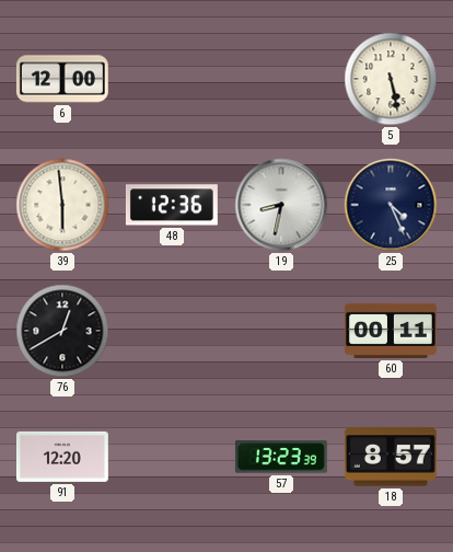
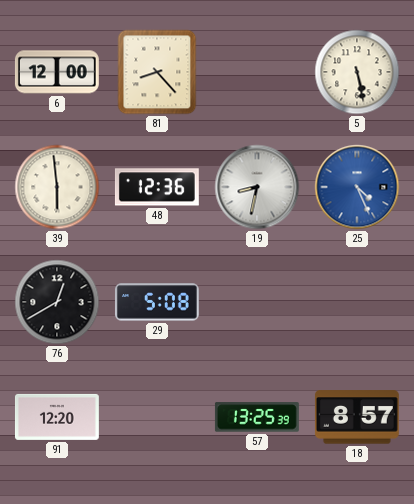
81: none -> 8:23
25 dial: navy -> blue
29: none -> 5:08
60: 00:11 -> none
57: 13:23 -> 13:25
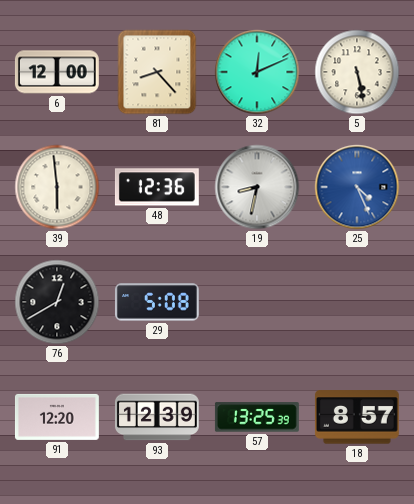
32: none -> 12:11
93: none -> 12:39
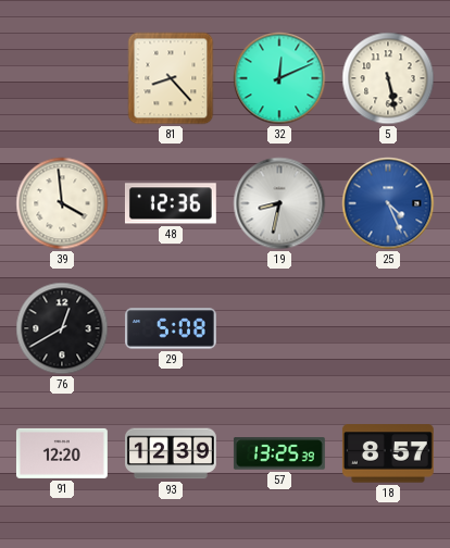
6: 12:00 -> none
39: 5:59 -> 3:59
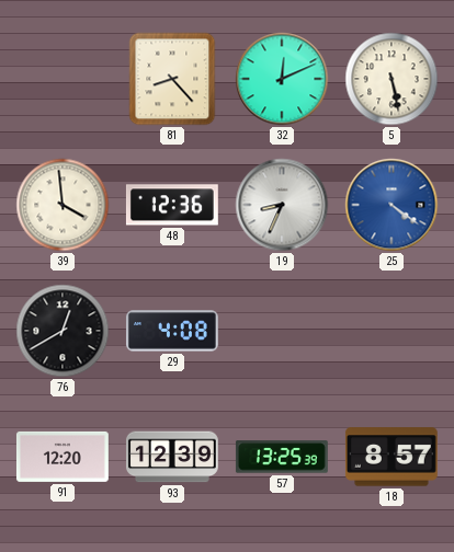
19: 8:32 -> 8:34
25: 4:26 -> 4:21
29: 5:08 -> 4:08
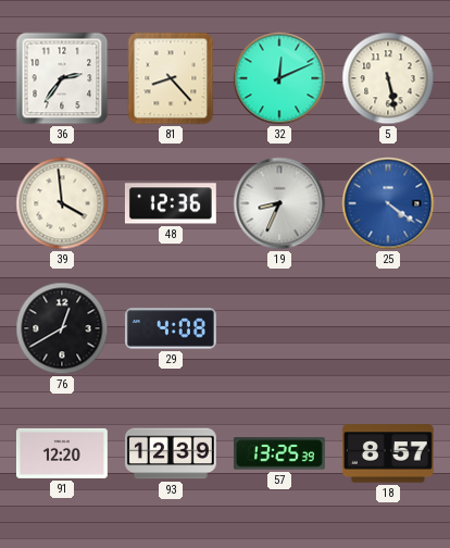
36: none -> 2:36
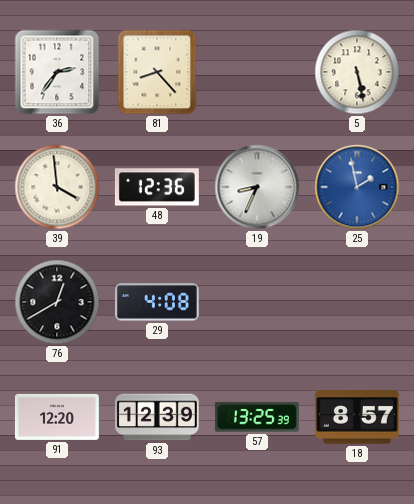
32: 12:11 -> none
25: 4:21 -> 1:58
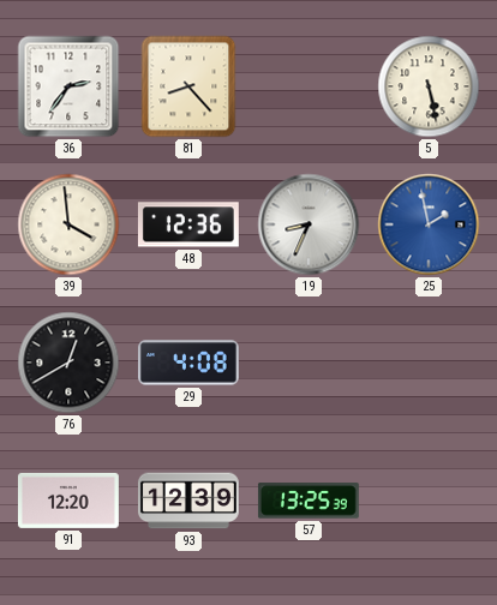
18: 8:57 -> none
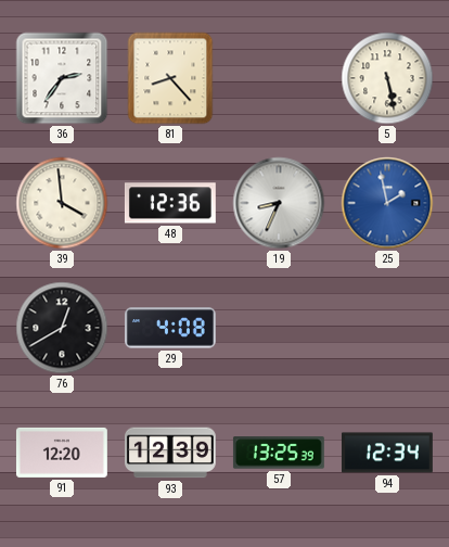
94: none -> 12:34
